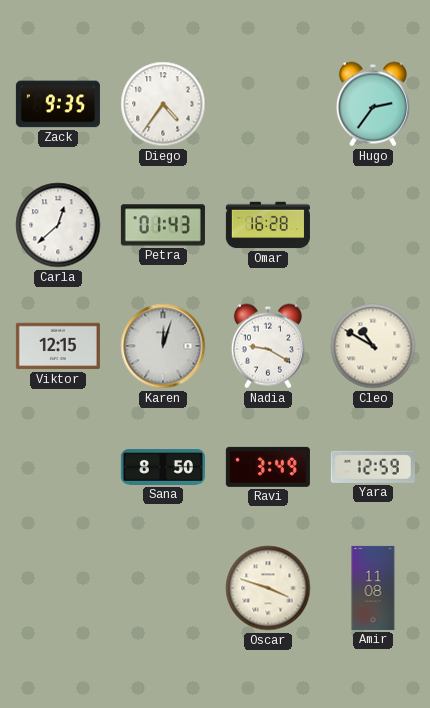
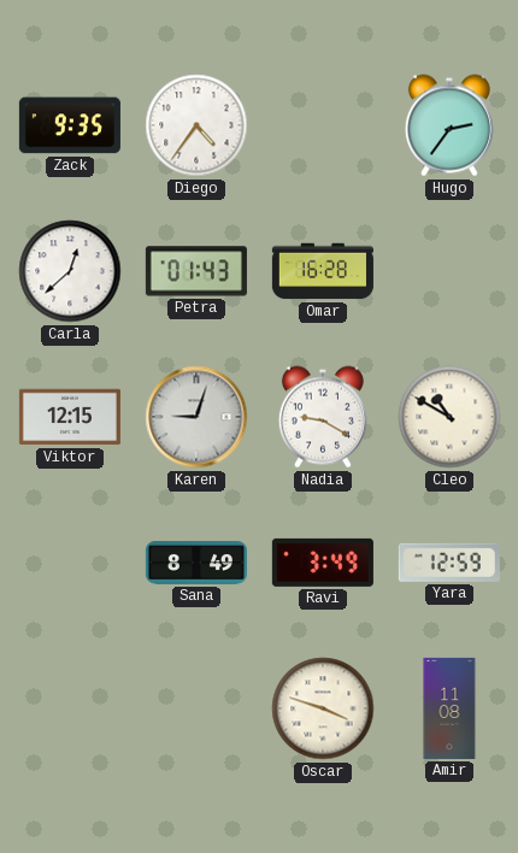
Karen: 12:03 -> 9:03
Sana: 8:50 -> 8:49
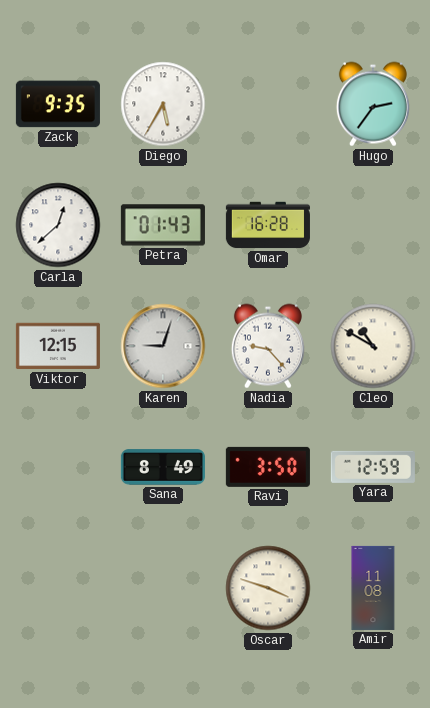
Diego: 4:36 -> 5:35
Nadia: 9:20 -> 9:23
Ravi: 3:49 -> 3:50
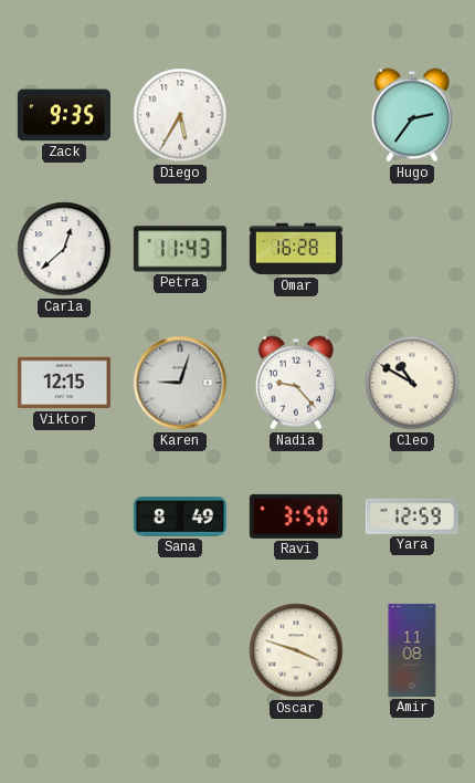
Petra: 01:43 -> 11:43
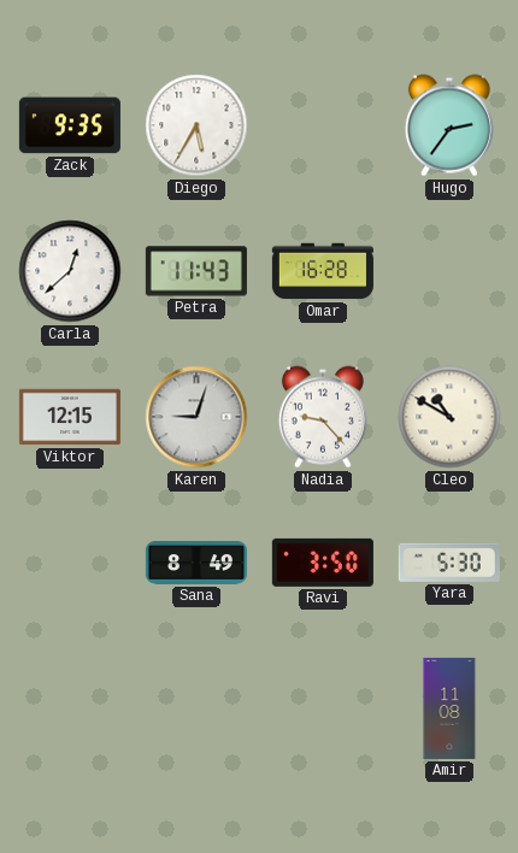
Yara: 12:59 -> 5:30
Oscar: 3:48 -> none
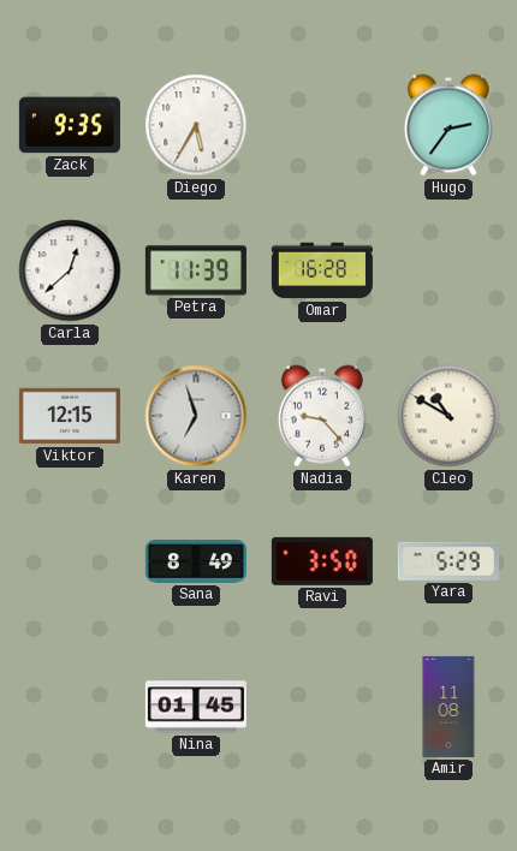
Petra: 11:43 -> 11:39
Karen: 9:03 -> 6:57
Yara: 5:30 -> 5:29
Nina: none -> 01:45
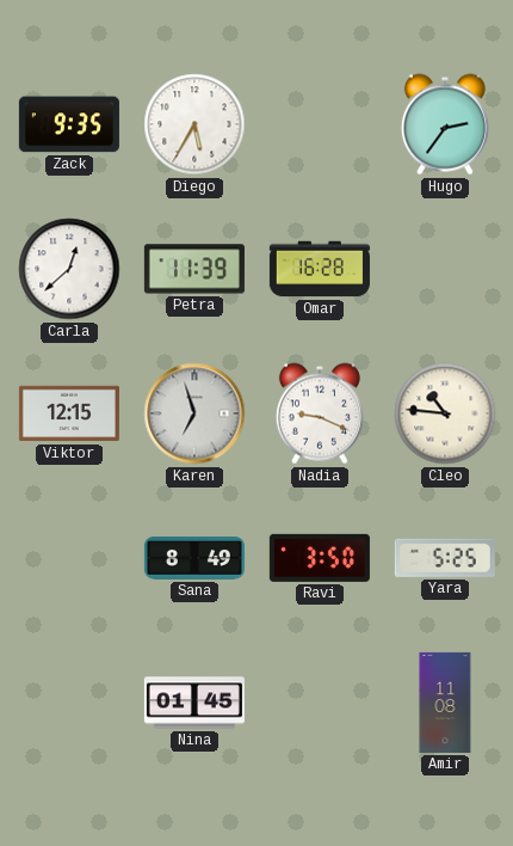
Nadia: 9:23 -> 9:19
Cleo: 10:50 -> 10:46
Yara: 5:29 -> 5:25
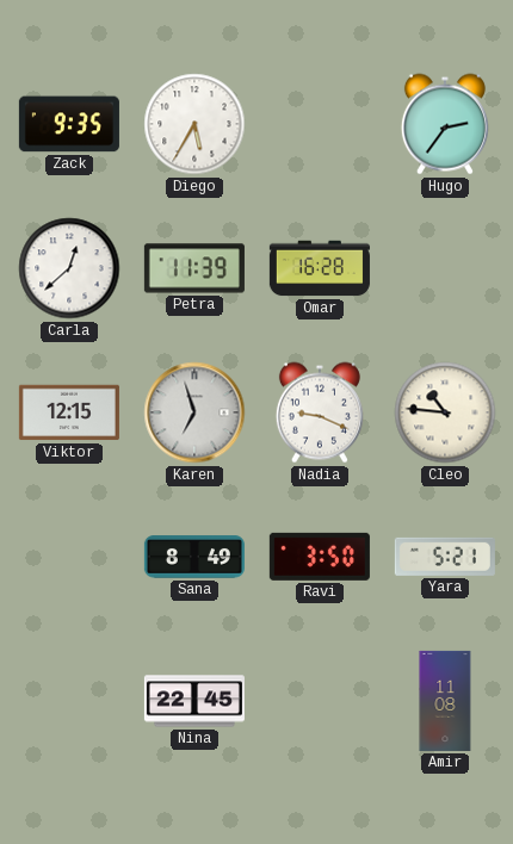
Yara: 5:25 -> 5:21
Nina: 01:45 -> 22:45
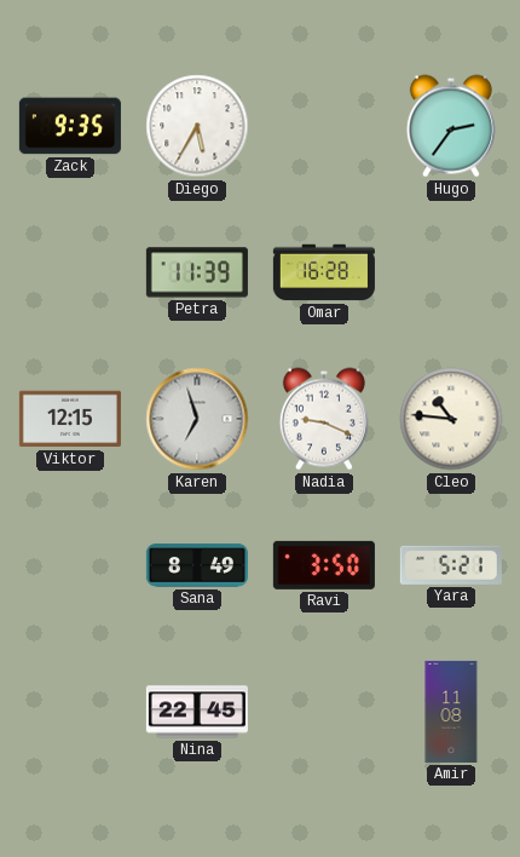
Carla: 12:38 -> none
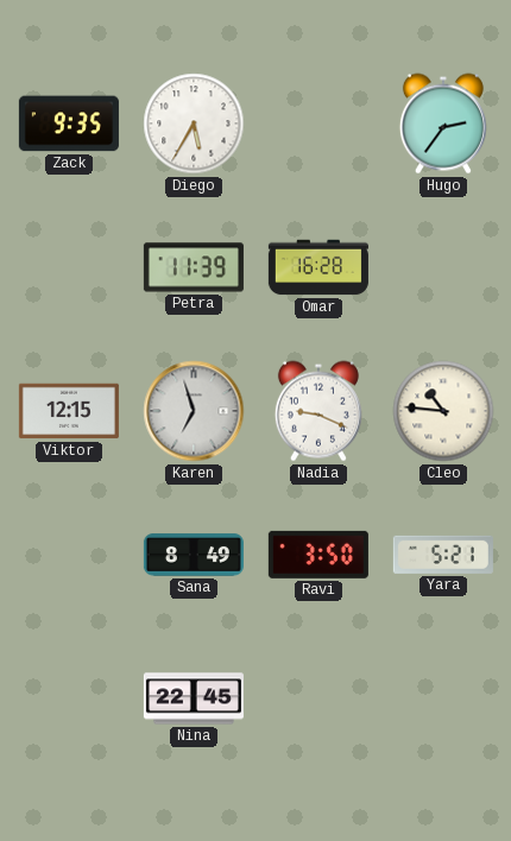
Amir: 11:08 -> none
